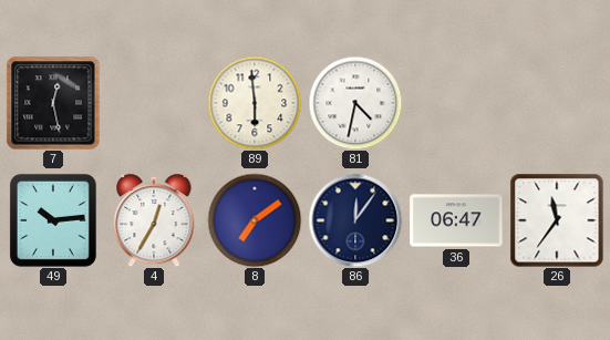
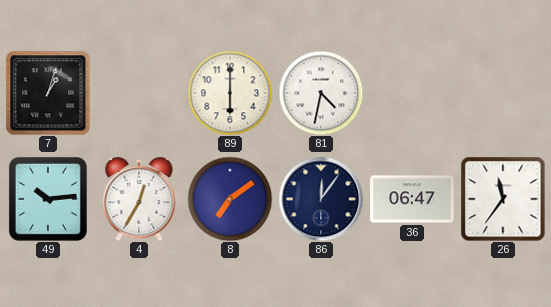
7: 12:28 -> 1:03
89: 5:59 -> 6:00
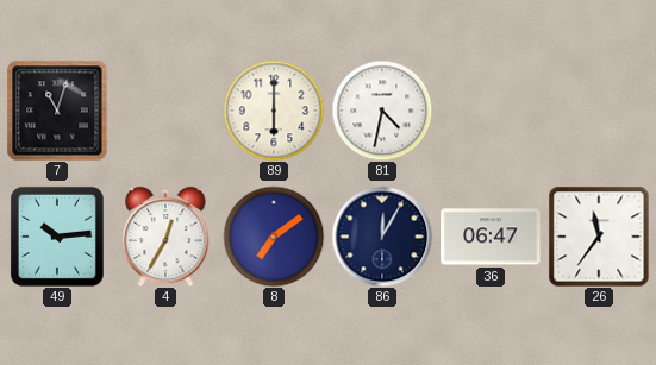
7: 1:03 -> 11:03
86: 12:06 -> 12:05
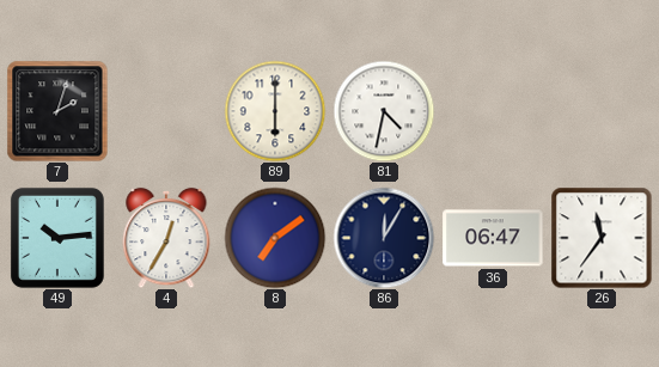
7: 11:03 -> 2:03
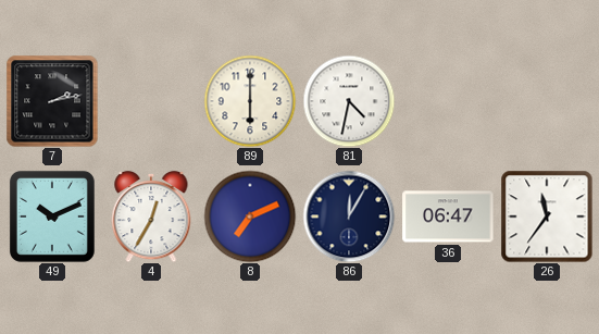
7: 2:03 -> 2:13
49: 10:14 -> 10:11
8: 7:09 -> 7:11
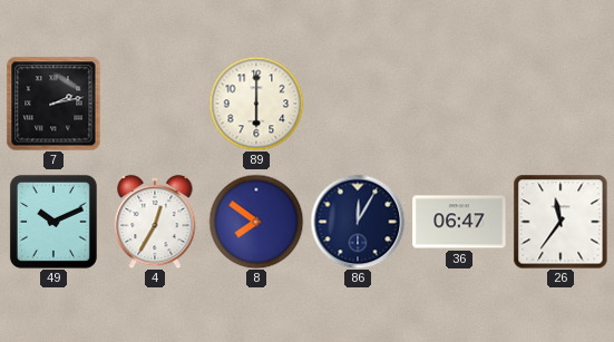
81: 4:32 -> none
8: 7:11 -> 7:51
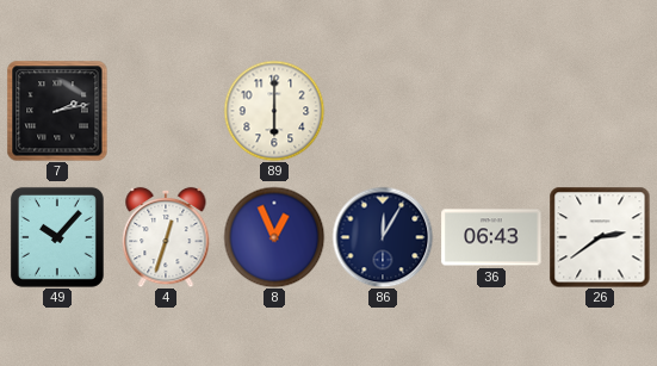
49: 10:11 -> 10:07
4: 12:35 -> 12:33
8: 7:51 -> 12:56
36: 06:47 -> 06:43
26: 11:36 -> 2:39
